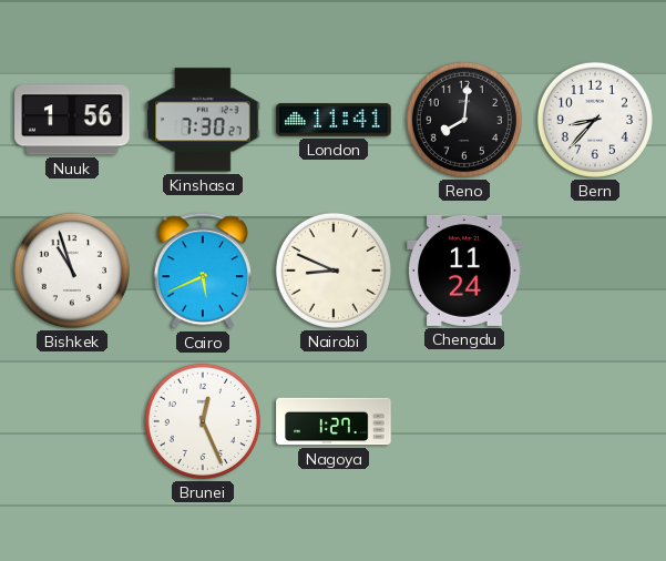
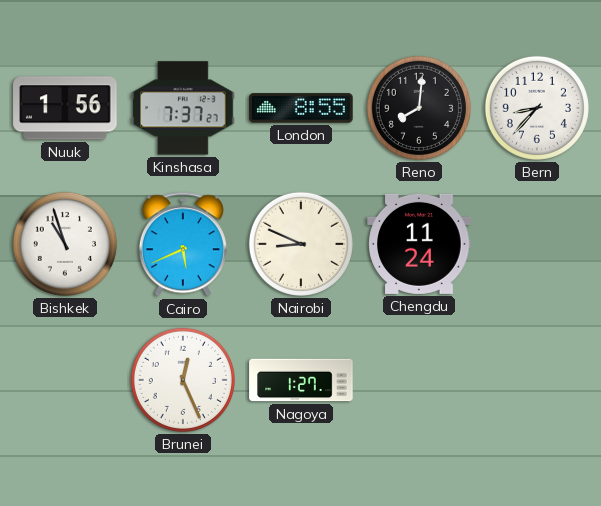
Kinshasa: 7:30 -> 7:37
London: 11:41 -> 8:55
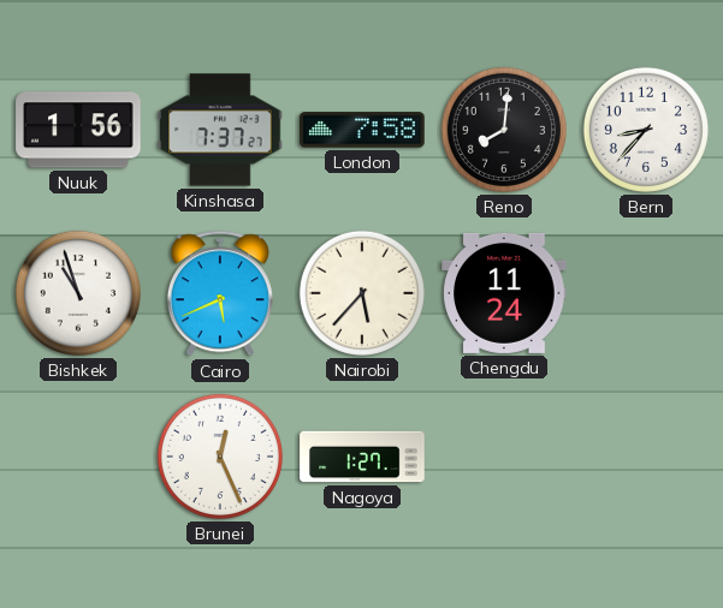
London: 8:55 -> 7:58
Nairobi: 8:49 -> 5:37
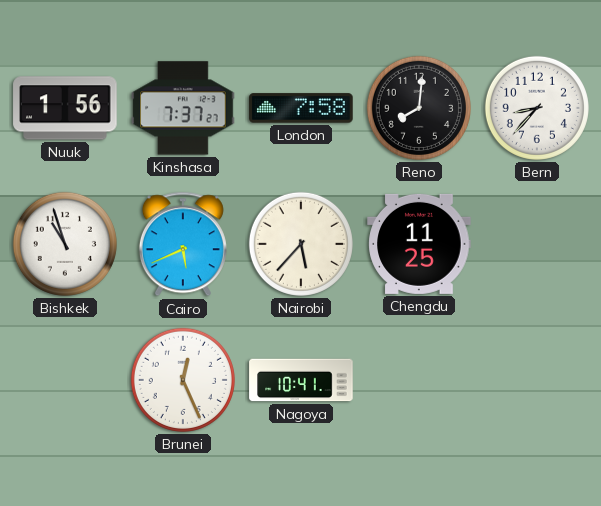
Chengdu: 11:24 -> 11:25
Nagoya: 1:27 -> 10:41
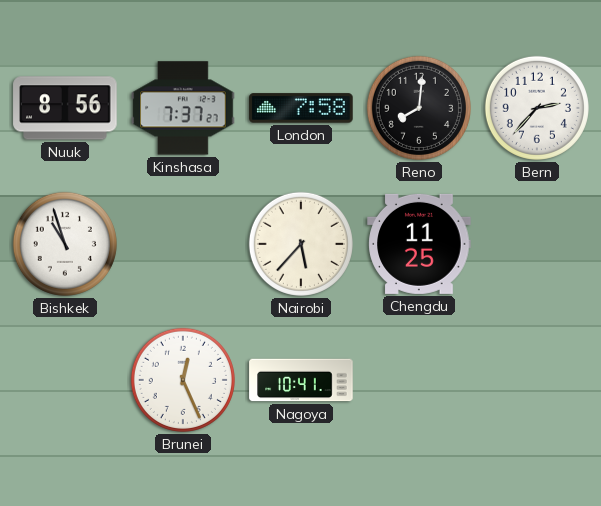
Nuuk: 1:56 -> 8:56
Bern: 8:37 -> 2:37
Cairo: 5:41 -> none
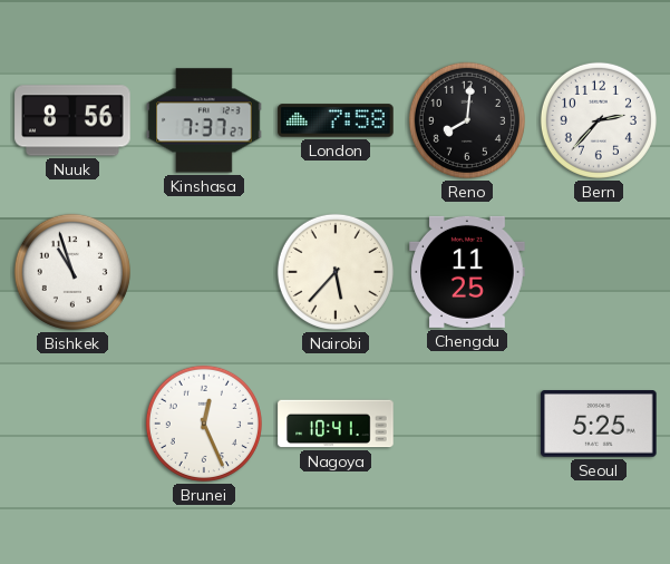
Seoul: none -> 5:25
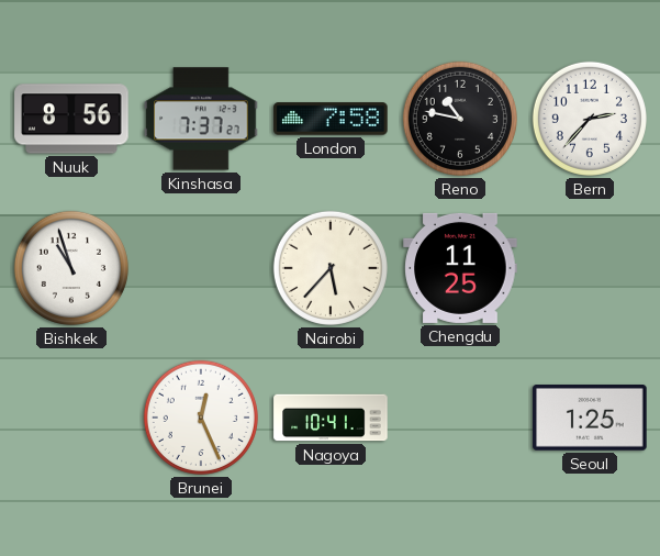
Reno: 8:01 -> 10:47
Seoul: 5:25 -> 1:25
